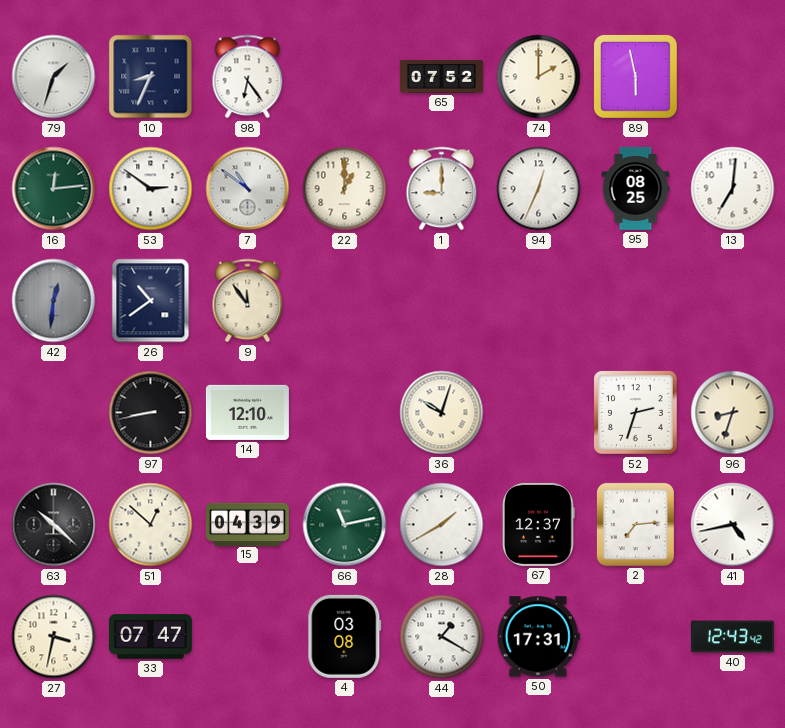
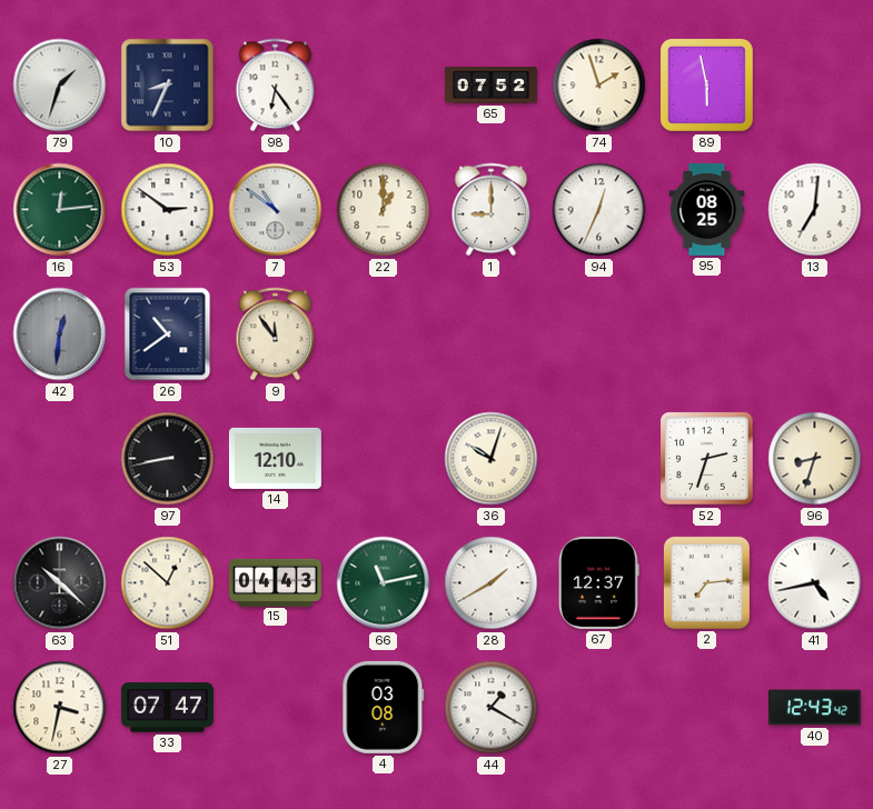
74: 2:00 -> 1:57
15: 04:39 -> 04:43
50: 17:31 -> none
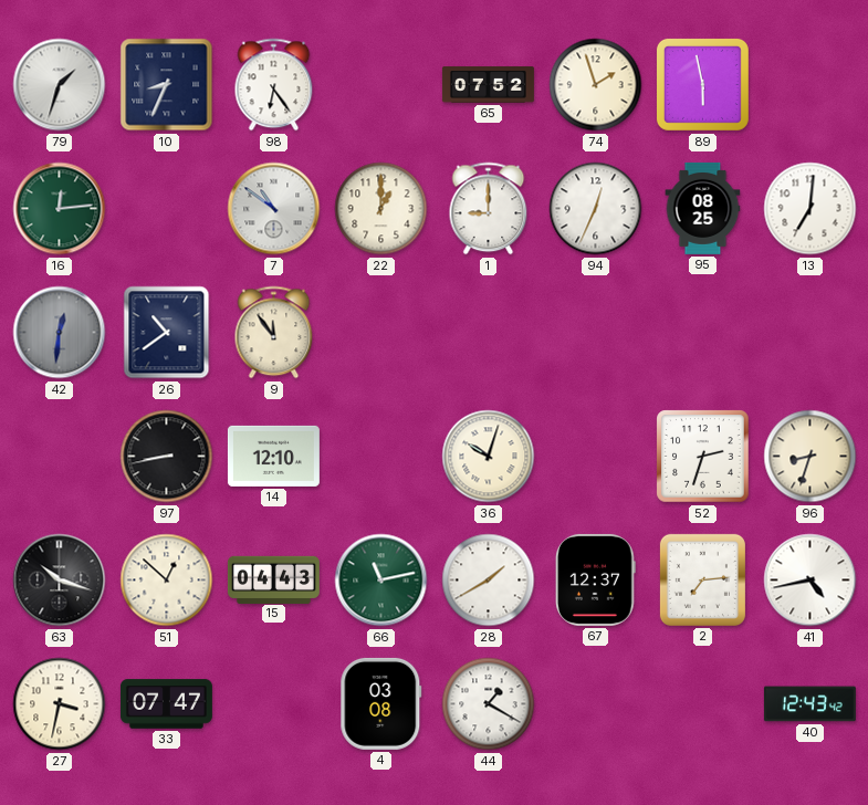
53: 2:51 -> none
63: 10:22 -> 10:18
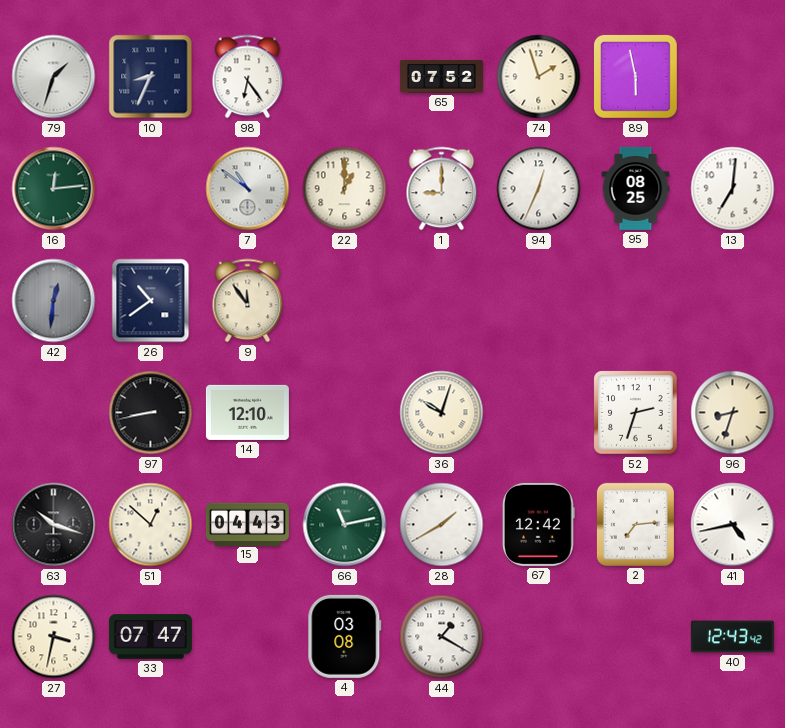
67: 12:37 -> 12:42
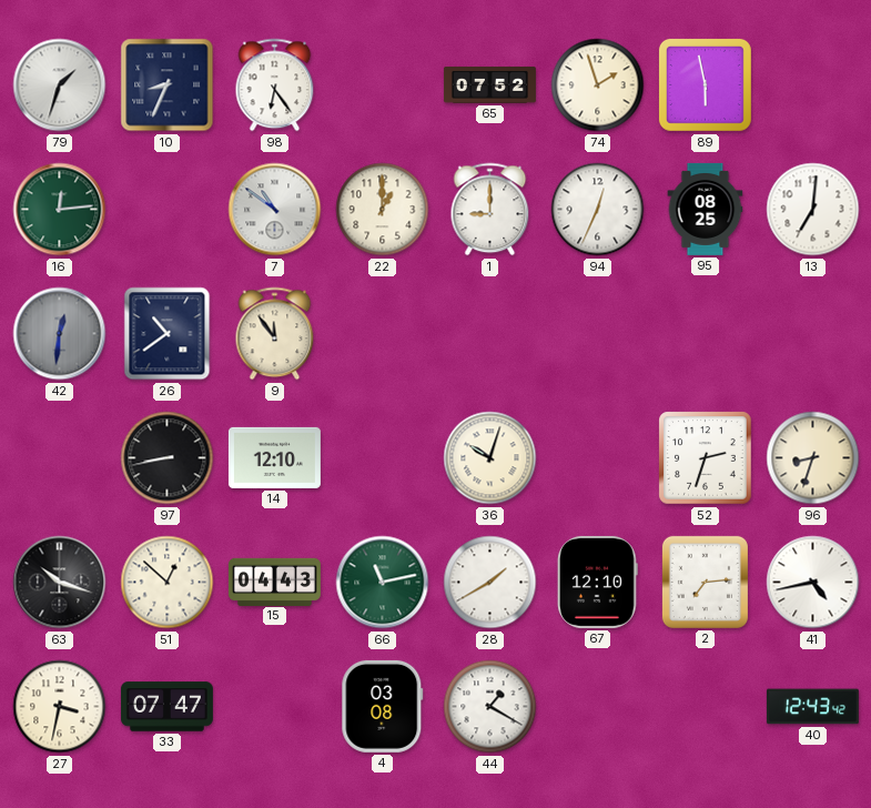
67: 12:42 -> 12:10
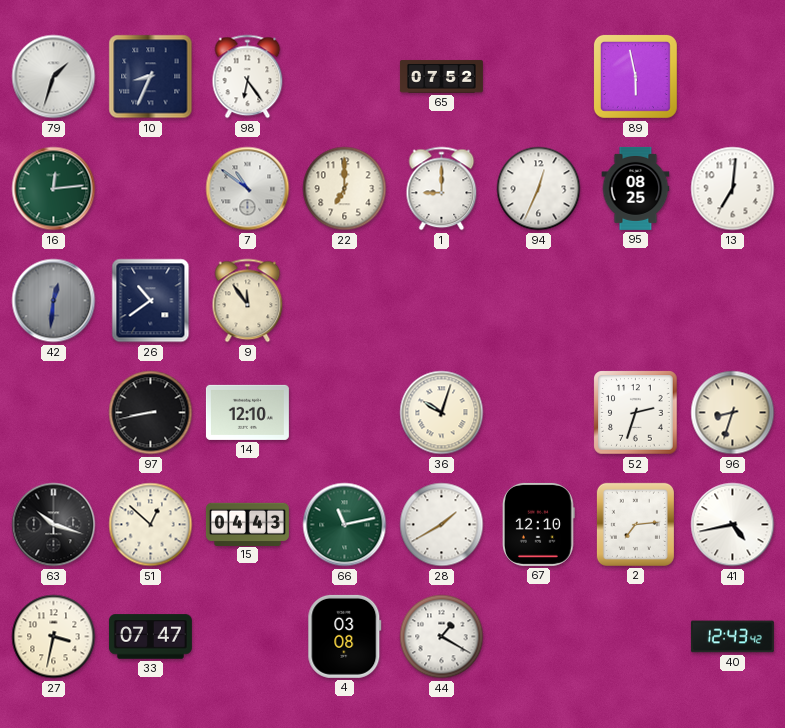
74: 1:57 -> none
22: 1:00 -> 7:00
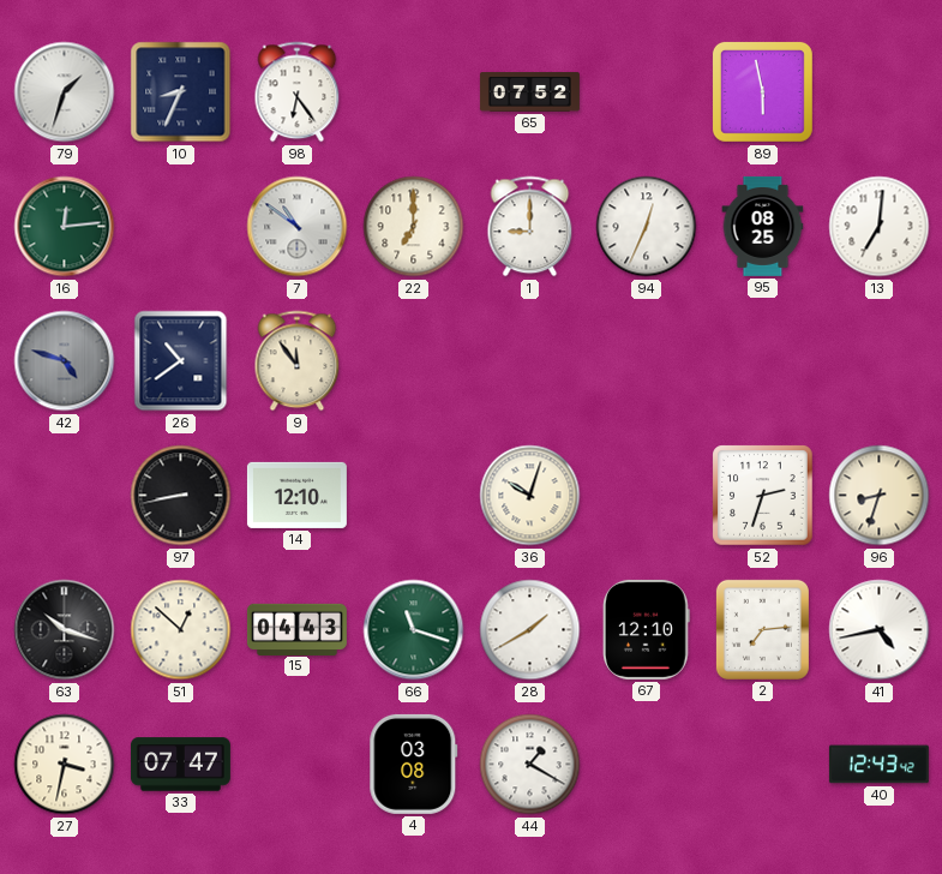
42: 12:31 -> 4:48
66: 11:13 -> 11:18
